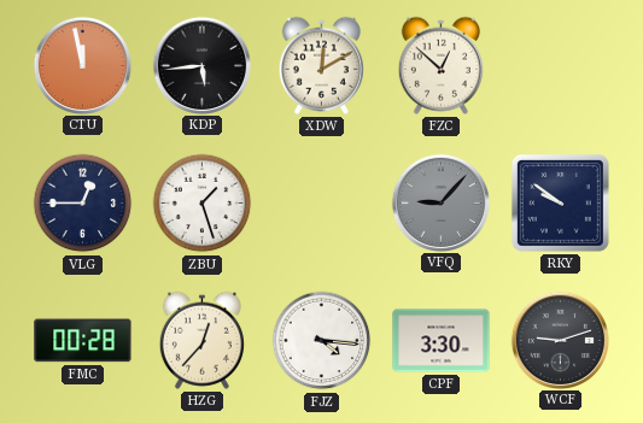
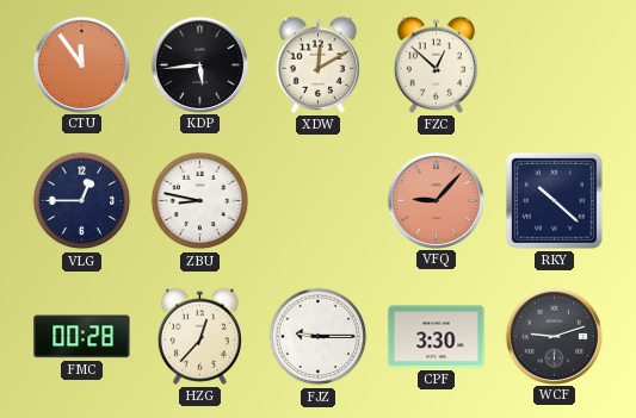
CTU: 11:58 -> 11:54
ZBU: 1:27 -> 8:47
VFQ dial: grey -> salmon
RKY: 9:51 -> 10:22
FJZ: 4:16 -> 9:15
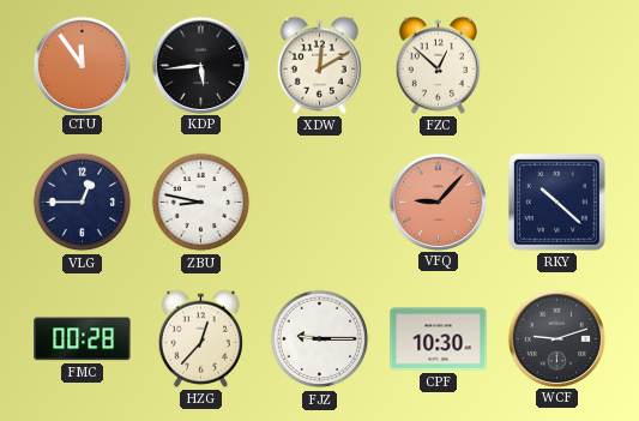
CPF: 3:30 -> 10:30
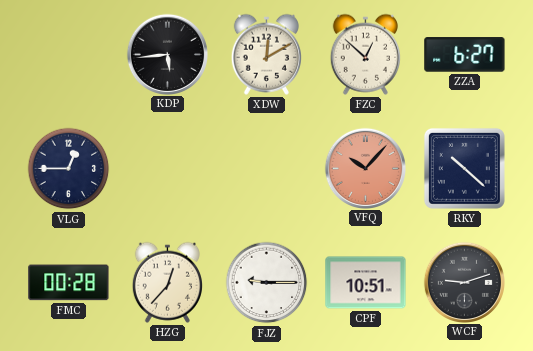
CTU: 11:54 -> none
ZZA: none -> 6:27
ZBU: 8:47 -> none
VFQ: 9:07 -> 10:07
CPF: 10:30 -> 10:51
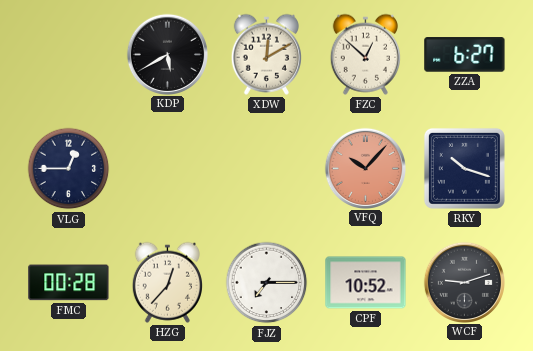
KDP: 5:44 -> 5:40
RKY: 10:22 -> 10:18
FJZ: 9:15 -> 7:15
CPF: 10:51 -> 10:52
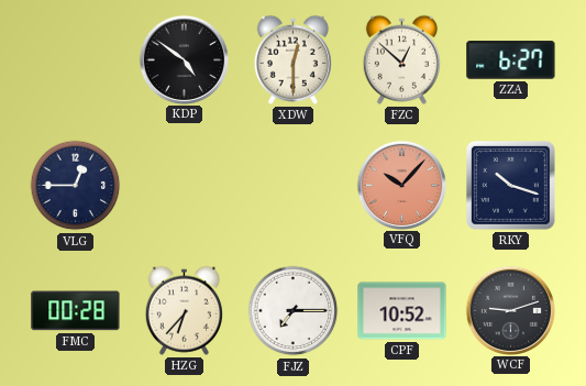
KDP: 5:40 -> 4:51
XDW: 12:10 -> 12:30
HZG: 12:37 -> 6:37
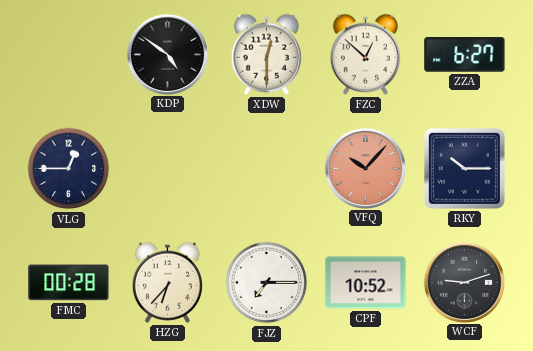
RKY: 10:18 -> 10:15
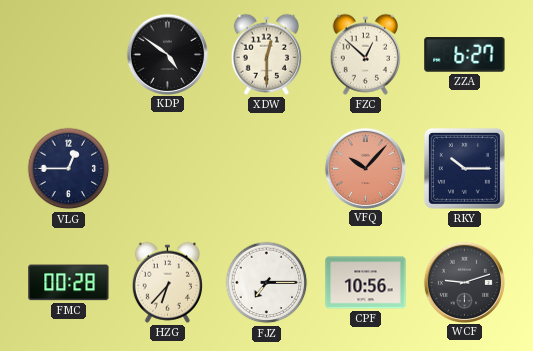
CPF: 10:52 -> 10:56
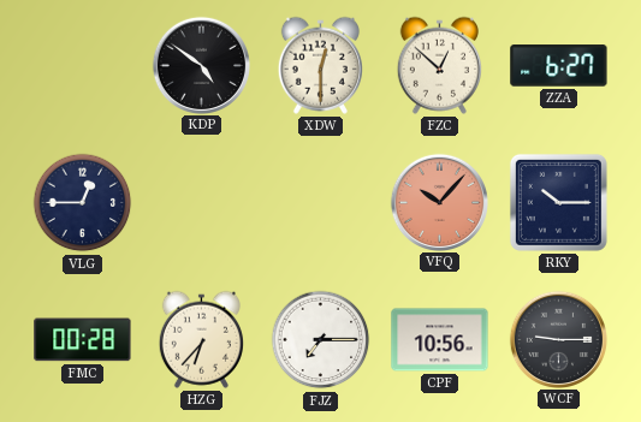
WCF: 9:12 -> 9:15
